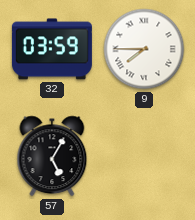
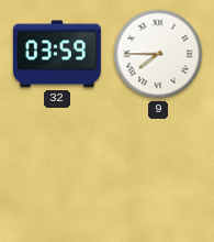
57: 5:05 -> none
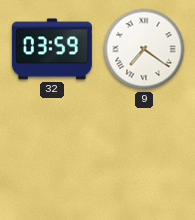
9: 7:45 -> 7:21
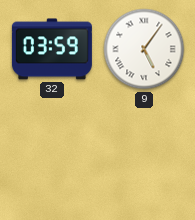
9: 7:21 -> 5:06
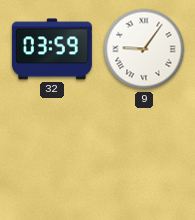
9: 5:06 -> 9:06
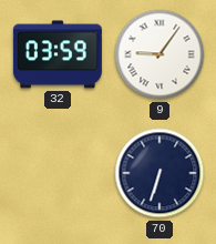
70: none -> 6:33
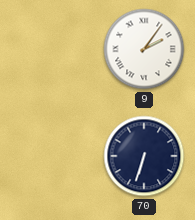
32: 03:59 -> none
9: 9:06 -> 2:06
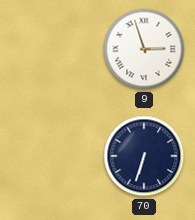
9: 2:06 -> 2:57
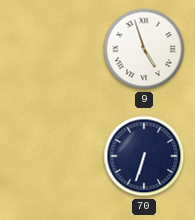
9: 2:57 -> 4:57
